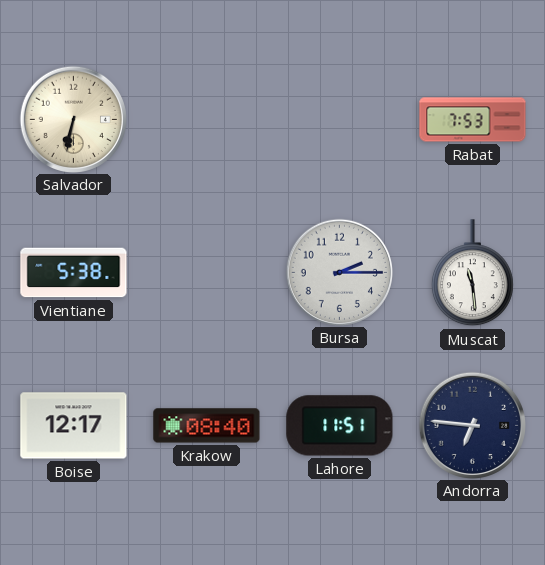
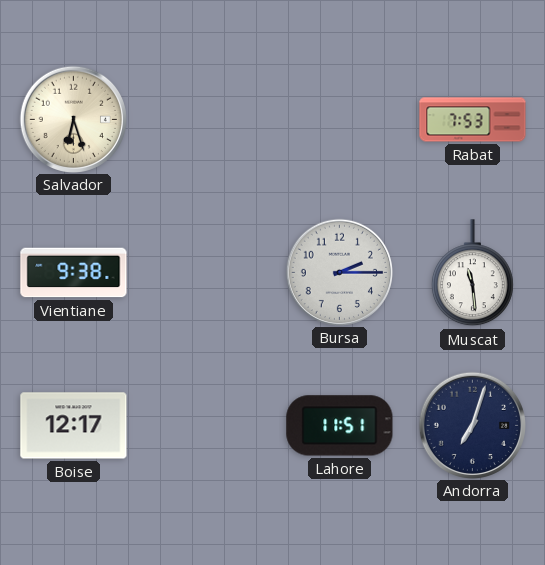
Salvador: 6:32 -> 6:27
Vientiane: 5:38 -> 9:38
Krakow: 08:40 -> none
Andorra: 6:46 -> 7:03
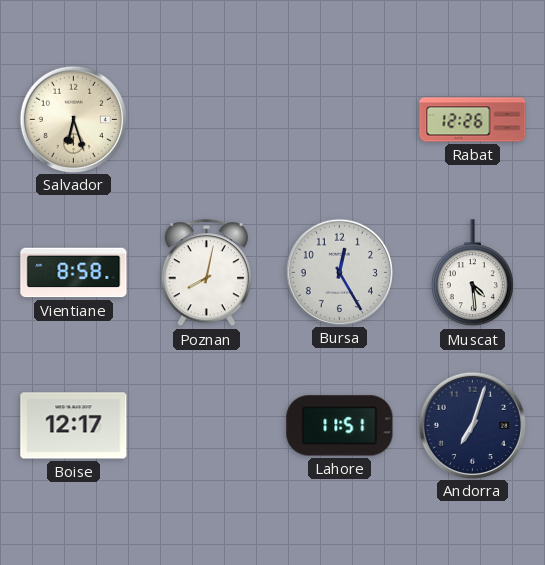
Rabat: 7:53 -> 12:26
Vientiane: 9:38 -> 8:58
Poznan: none -> 8:02
Bursa: 2:15 -> 12:25
Muscat: 11:29 -> 4:29
